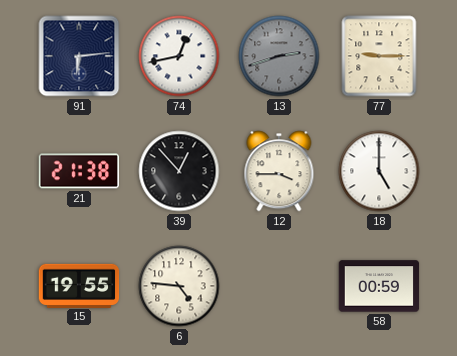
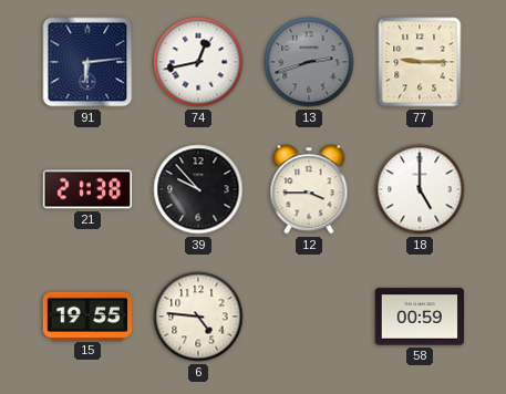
39: 12:53 -> 9:53
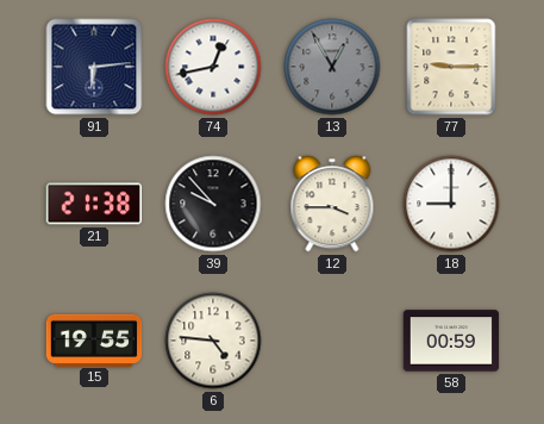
13: 2:42 -> 12:55
18: 5:00 -> 9:00
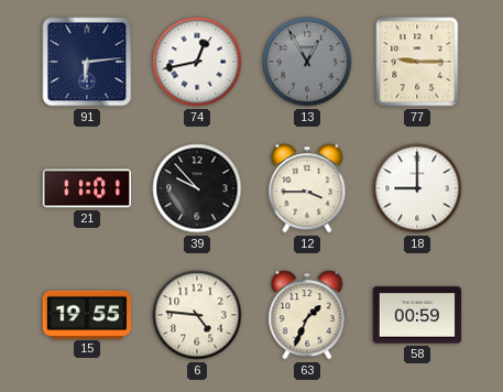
21: 21:38 -> 11:01
63: none -> 1:34
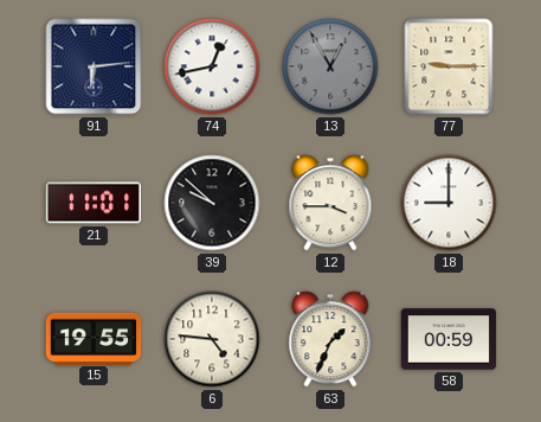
39: 9:53 -> 9:52
